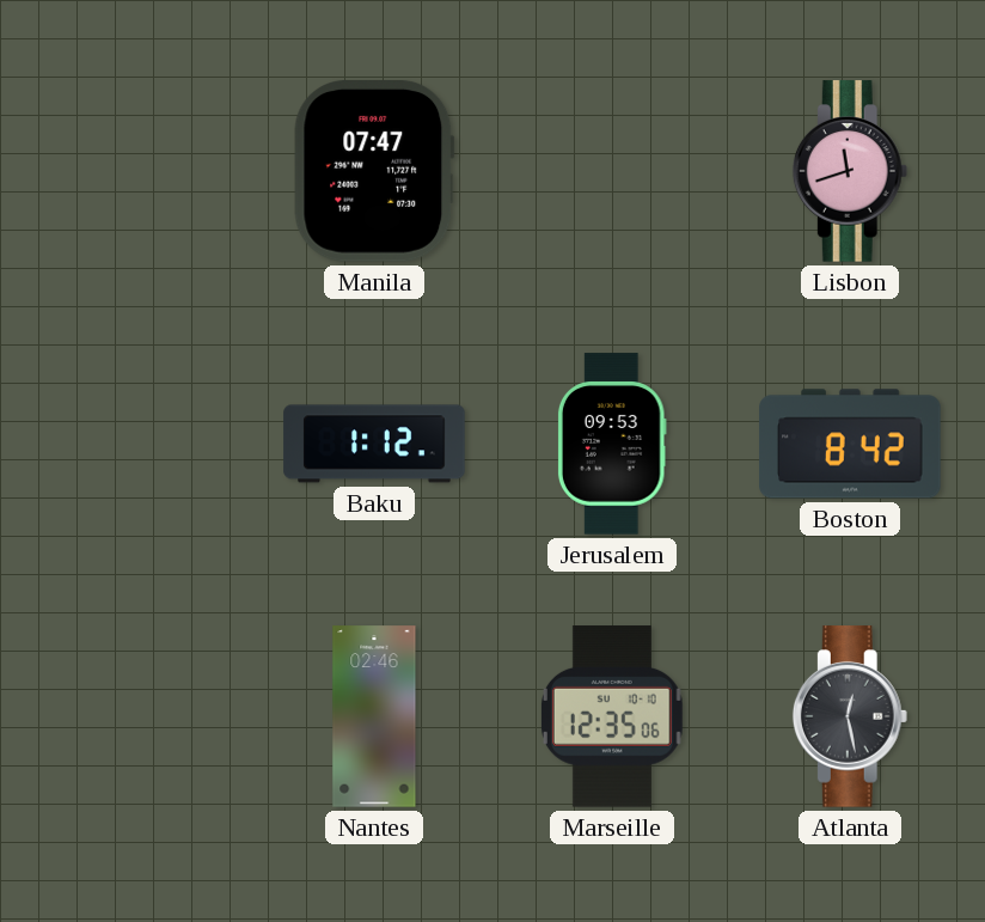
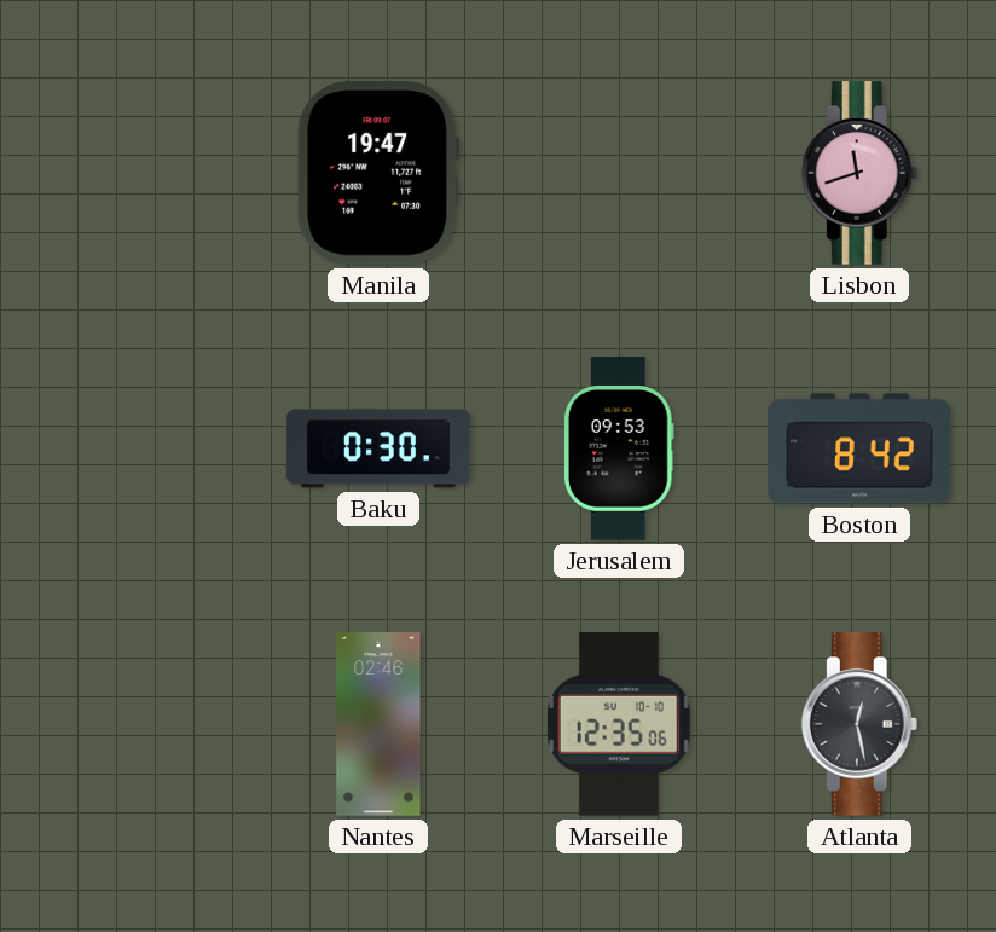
Manila: 07:47 -> 19:47
Baku: 1:12 -> 0:30
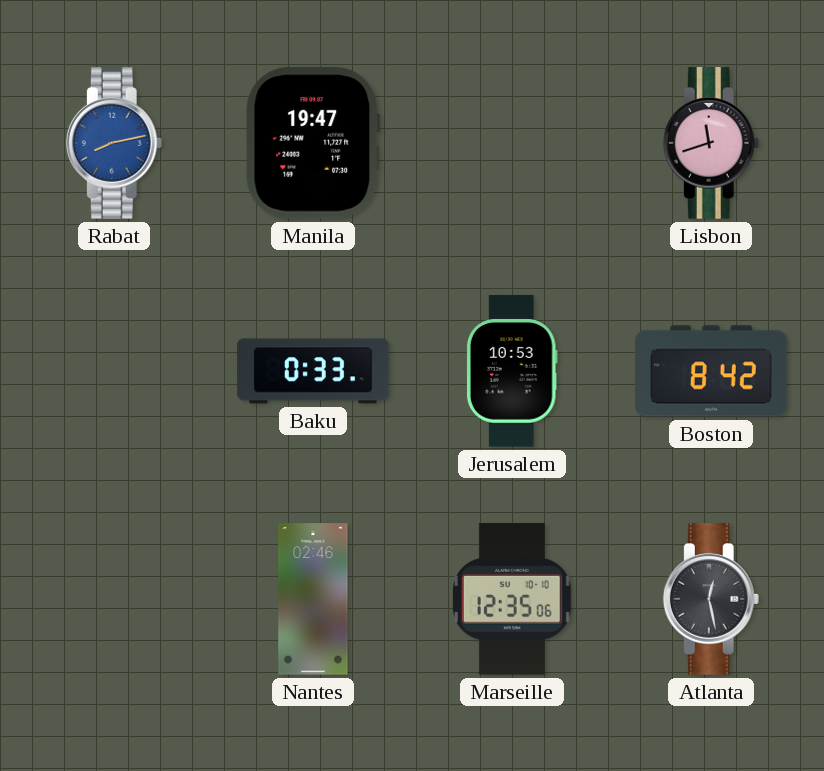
Rabat: none -> 8:13
Baku: 0:30 -> 0:33
Jerusalem: 09:53 -> 10:53
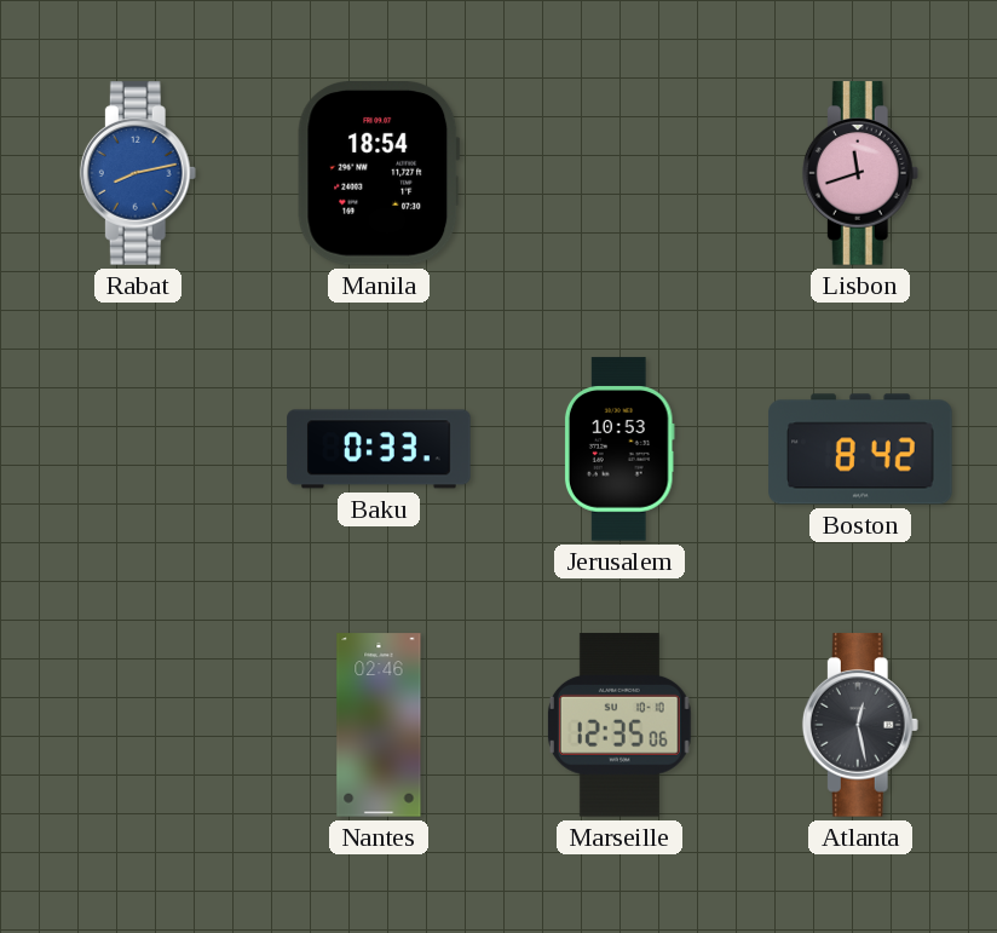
Manila: 19:47 -> 18:54
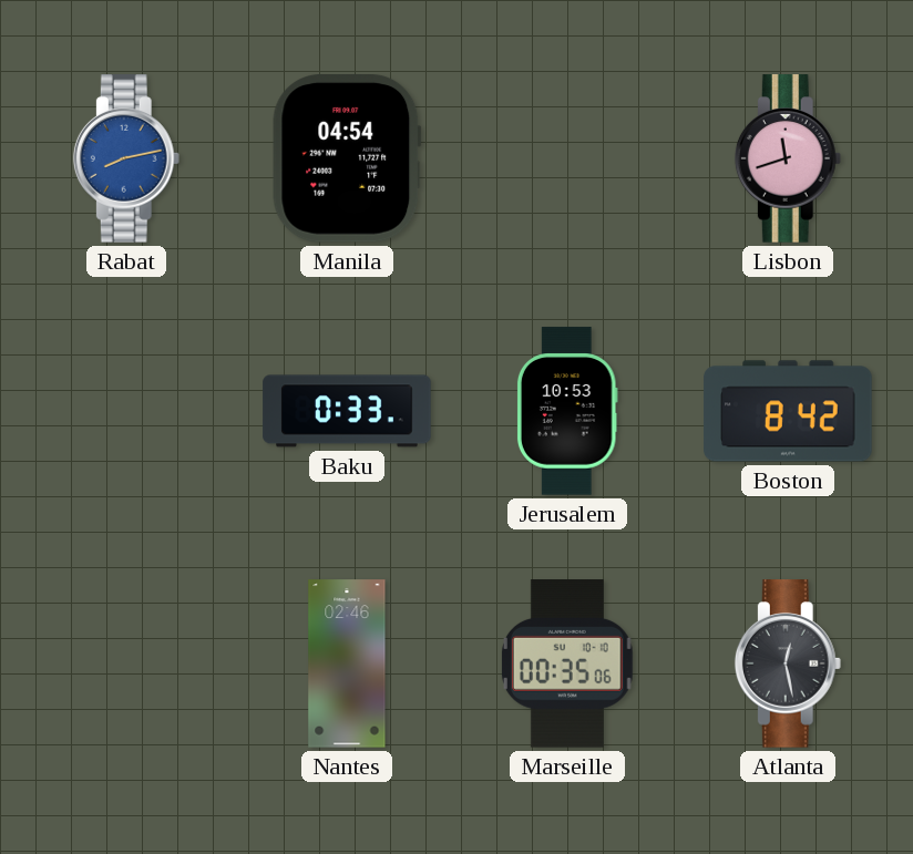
Manila: 18:54 -> 04:54
Marseille: 12:35 -> 00:35
